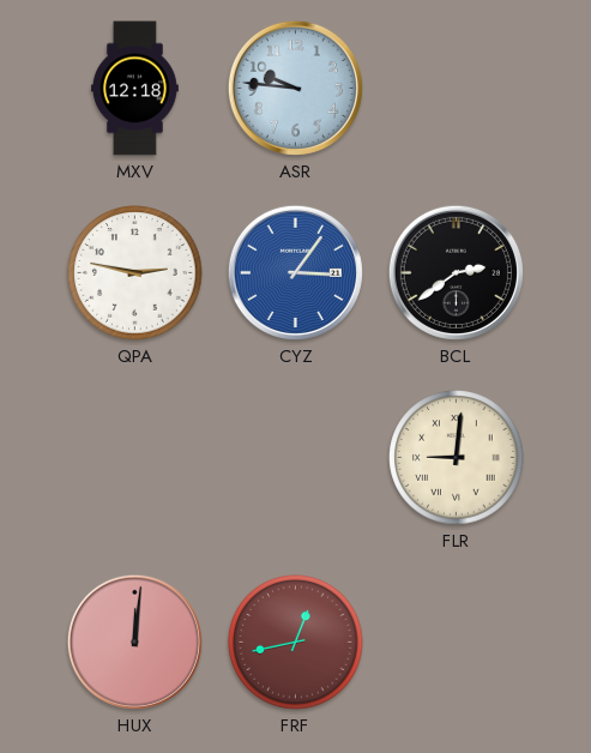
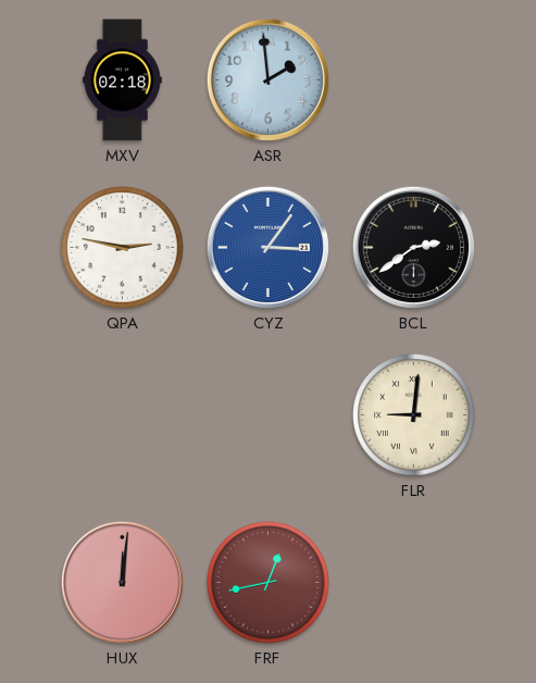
MXV: 12:18 -> 02:18
ASR: 9:46 -> 1:59
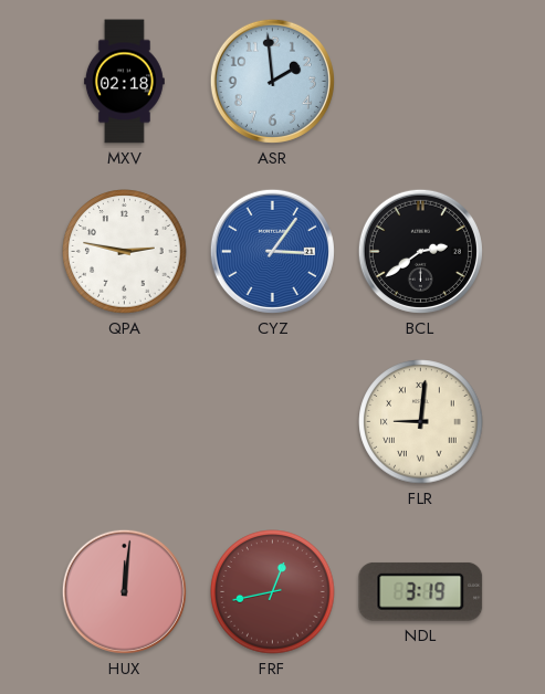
NDL: none -> 3:19
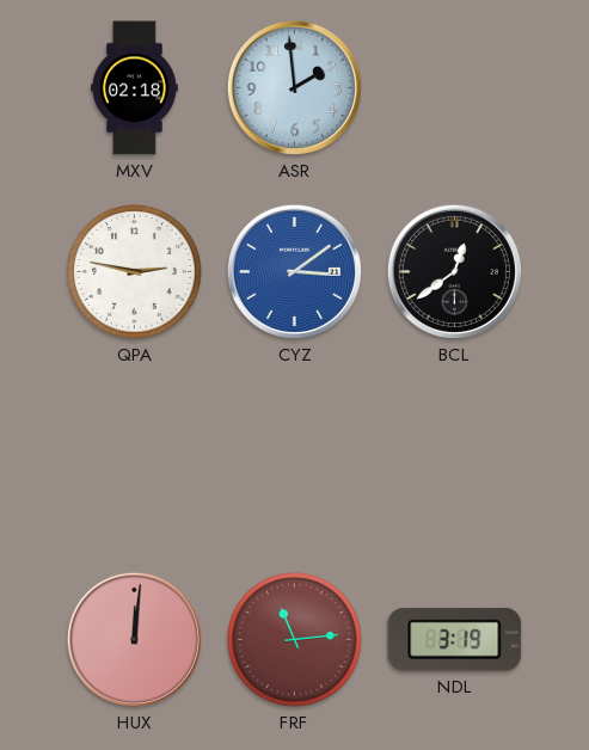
CYZ: 3:06 -> 3:09
BCL: 2:39 -> 12:39
FLR: 9:01 -> none
FRF: 12:43 -> 11:14
